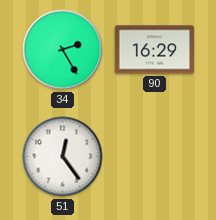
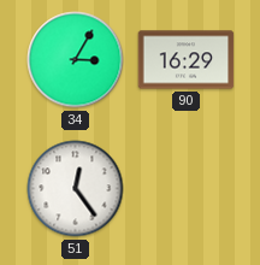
34: 2:25 -> 3:05
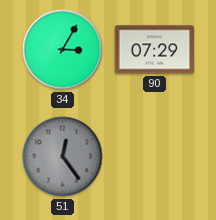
90: 16:29 -> 07:29
51 dial: white -> grey
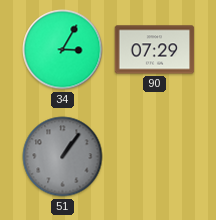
51: 12:24 -> 1:06
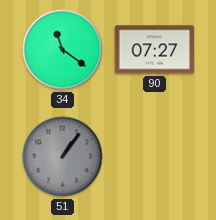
34: 3:05 -> 11:21
90: 07:29 -> 07:27
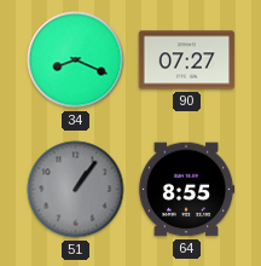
34: 11:21 -> 8:19
64: none -> 8:55
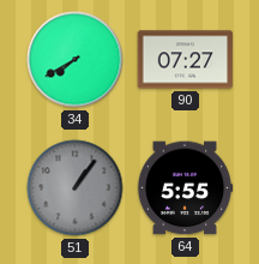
34: 8:19 -> 7:40
64: 8:55 -> 5:55
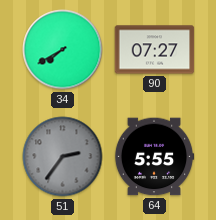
51: 1:06 -> 2:36
